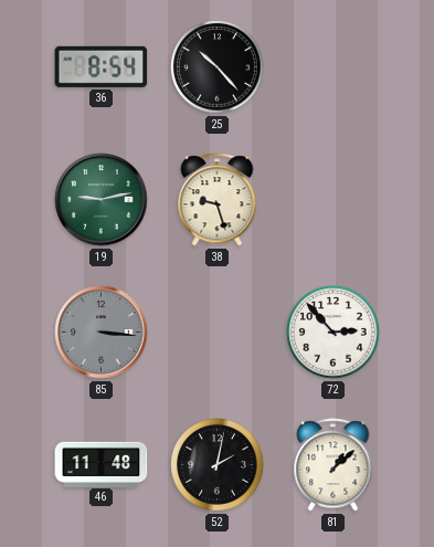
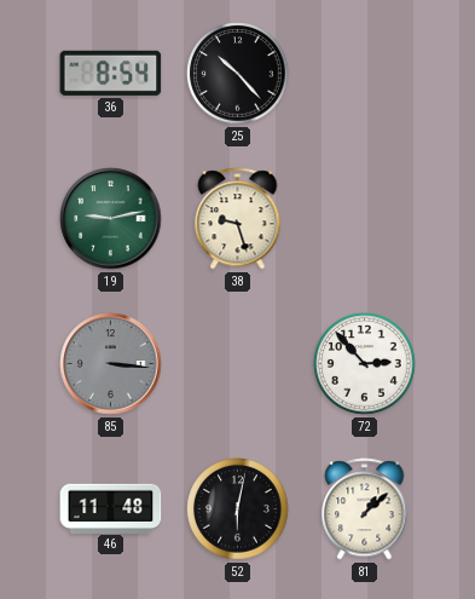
52: 2:02 -> 6:02
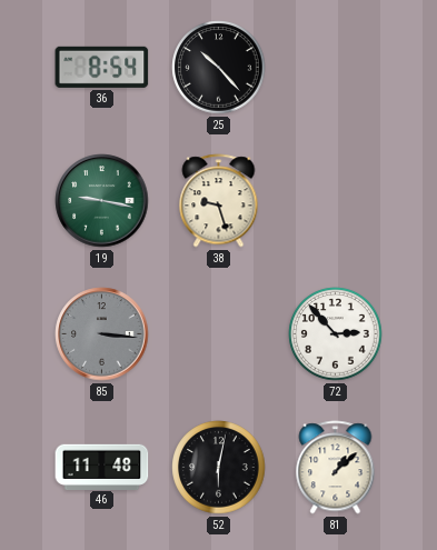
19: 9:13 -> 9:17
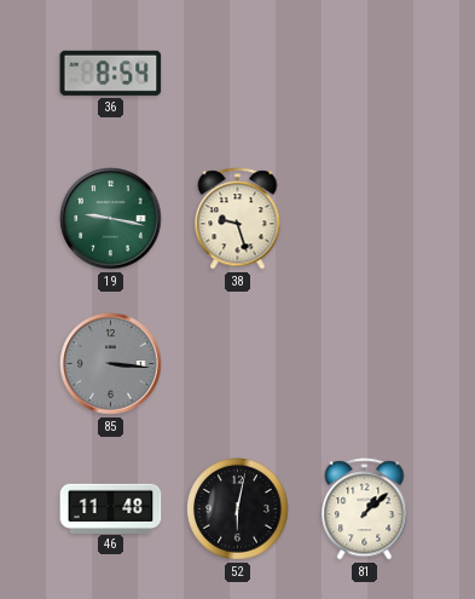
25: 10:23 -> none
72: 2:53 -> none
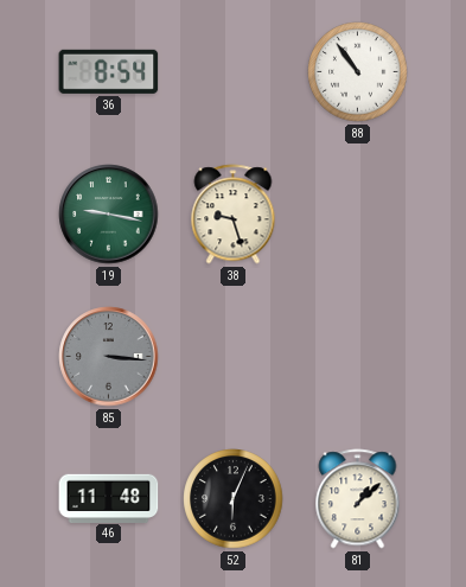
88: none -> 10:54
52: 6:02 -> 6:04
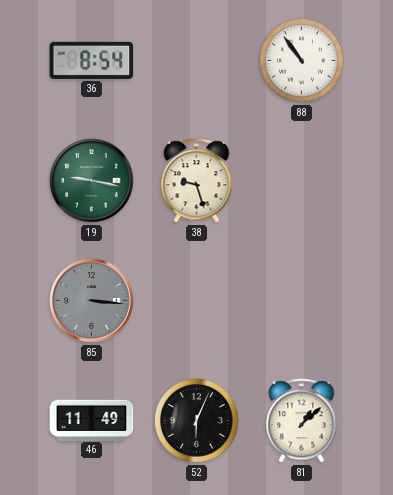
46: 11:48 -> 11:49
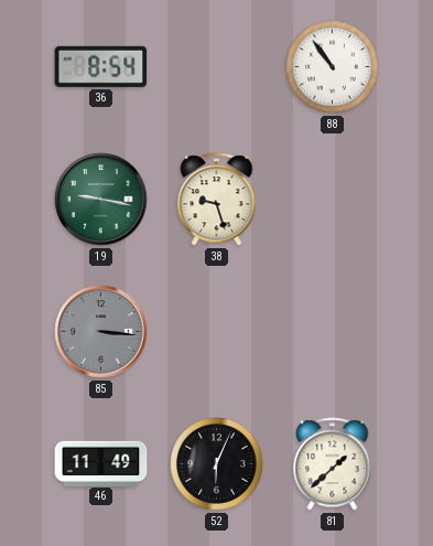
81: 1:08 -> 1:38
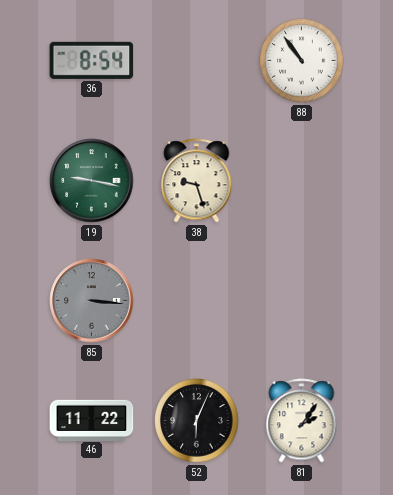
46: 11:49 -> 11:22
81: 1:38 -> 2:06
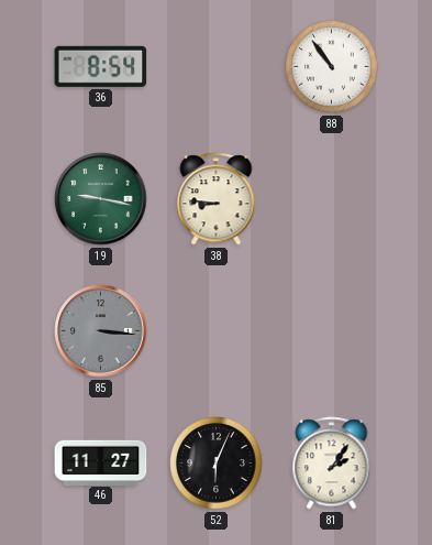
38: 9:27 -> 8:46
46: 11:22 -> 11:27
